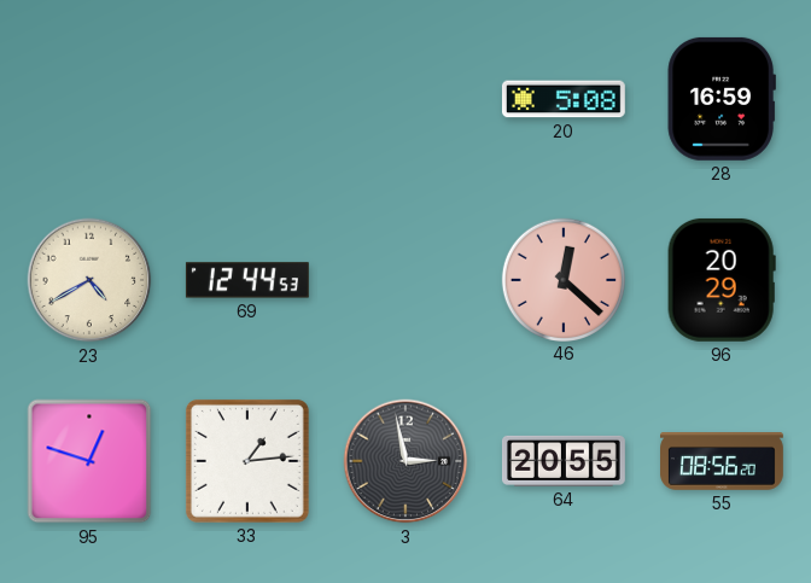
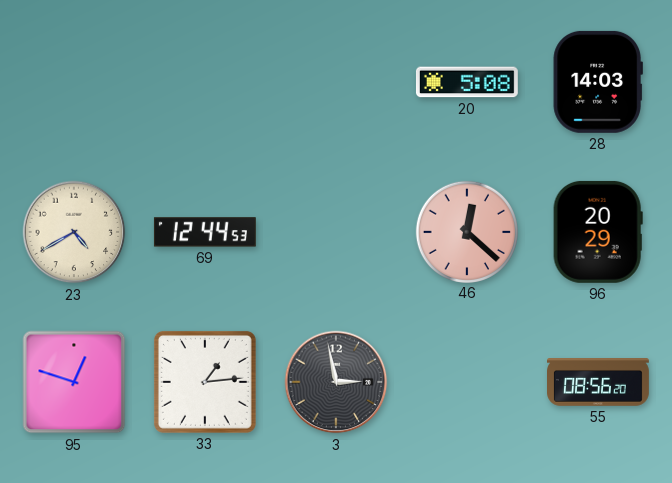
28: 16:59 -> 14:03
64: 20:55 -> none
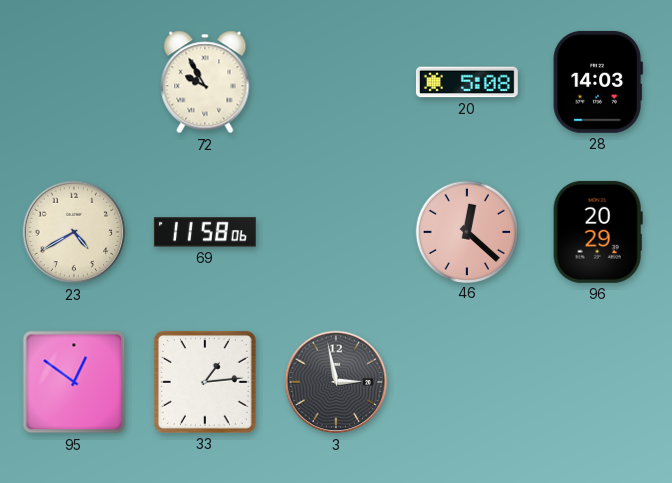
72: none -> 9:55
69: 12:44 -> 11:58
95: 12:48 -> 12:51
55: 08:56 -> none
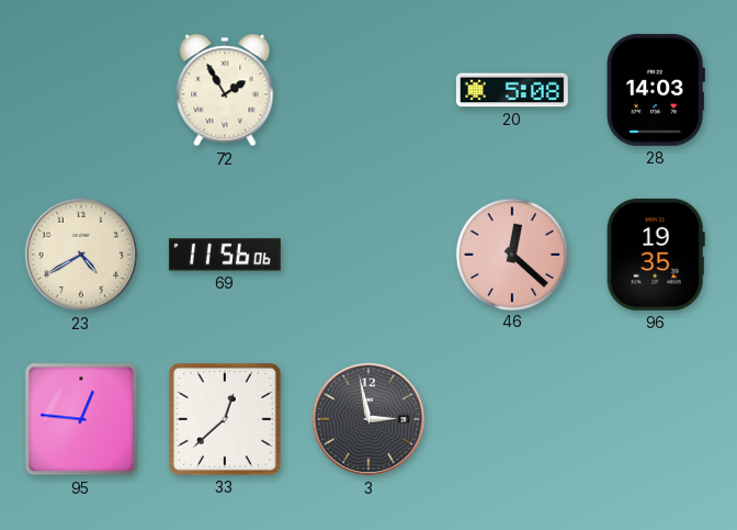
72: 9:55 -> 1:55
69: 11:58 -> 11:56
96: 20:29 -> 19:35
95: 12:51 -> 12:46
33: 1:14 -> 12:38
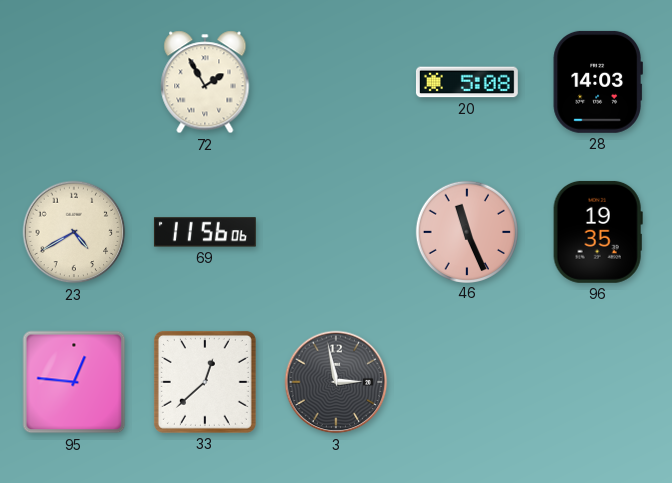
46: 12:22 -> 11:26
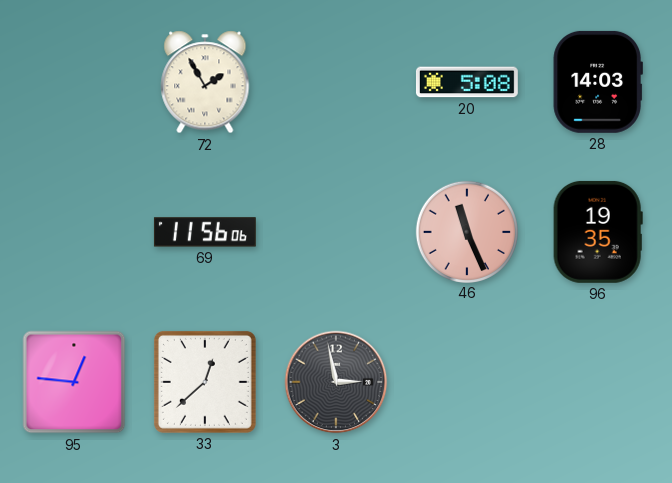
23: 4:40 -> none
